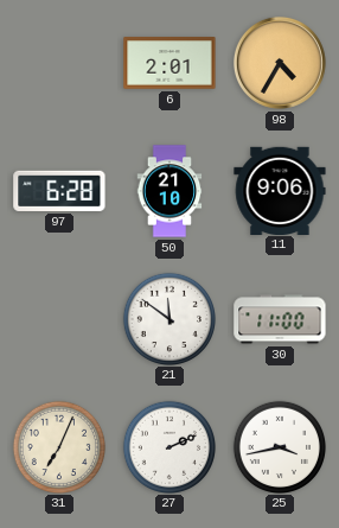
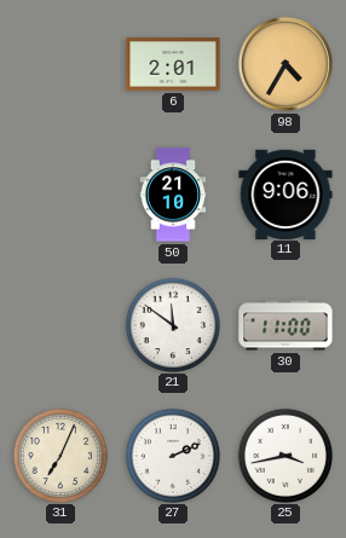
97: 6:28 -> none
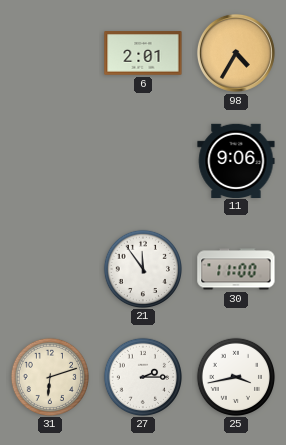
50: 21:10 -> none
21: 11:51 -> 11:54
31: 7:04 -> 6:12
27: 2:11 -> 2:15
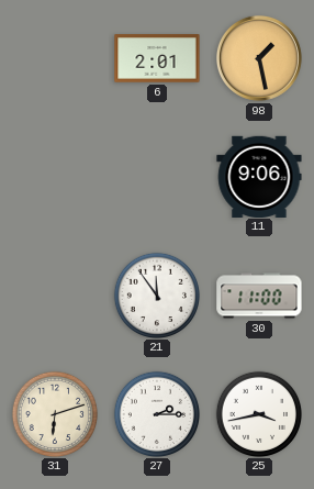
98: 4:35 -> 1:28
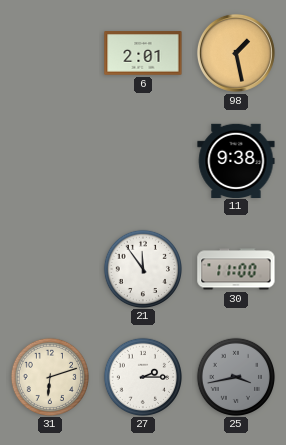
11: 9:06 -> 9:38
25 dial: white -> grey
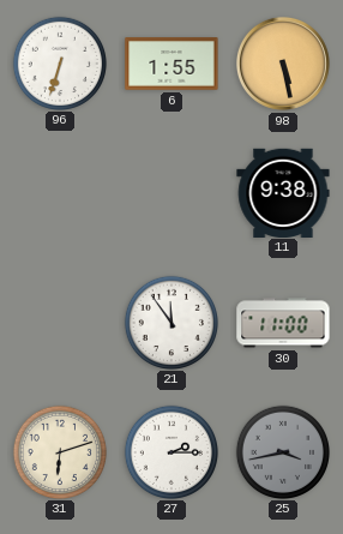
96: none -> 6:33
6: 2:01 -> 1:55
98: 1:28 -> 5:28
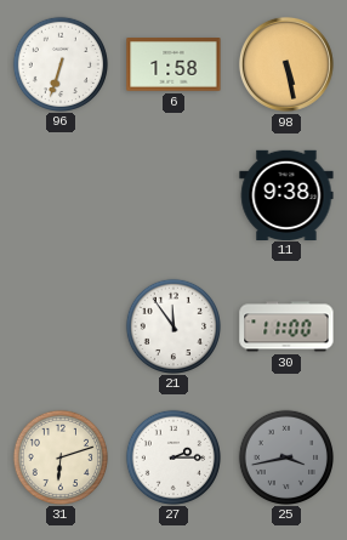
6: 1:55 -> 1:58
